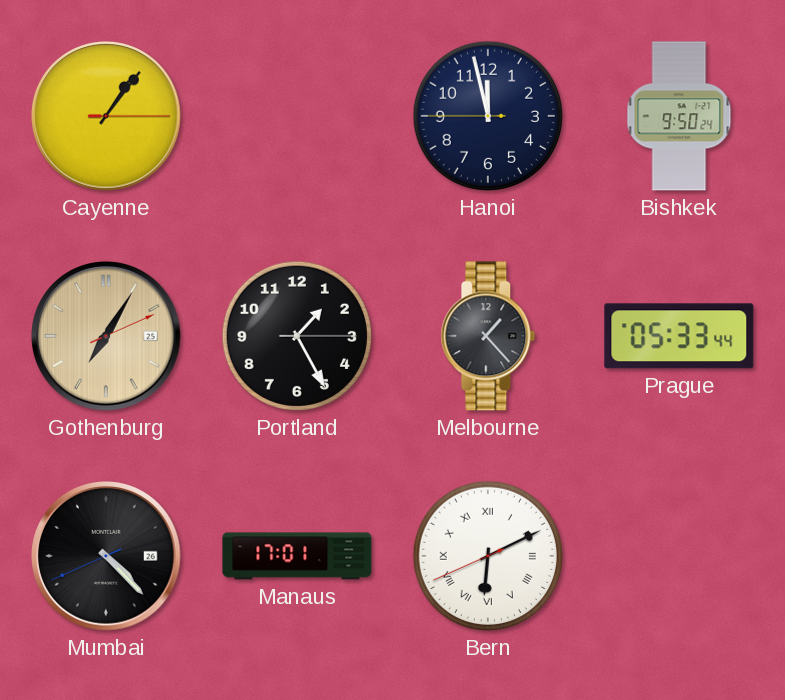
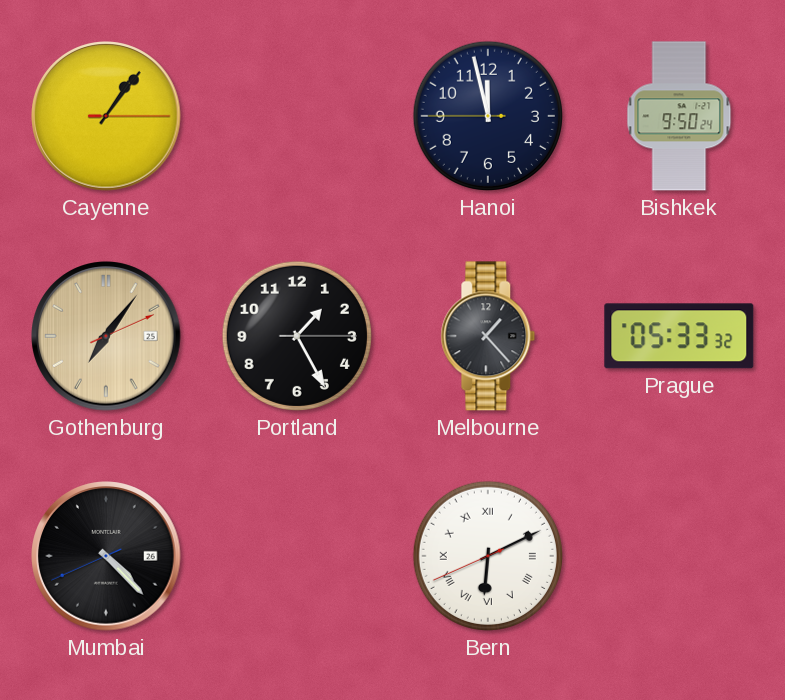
Gothenburg: 7:05 -> 7:06
Prague: 05:33:44 -> 05:33:32
Manaus: 17:01 -> none
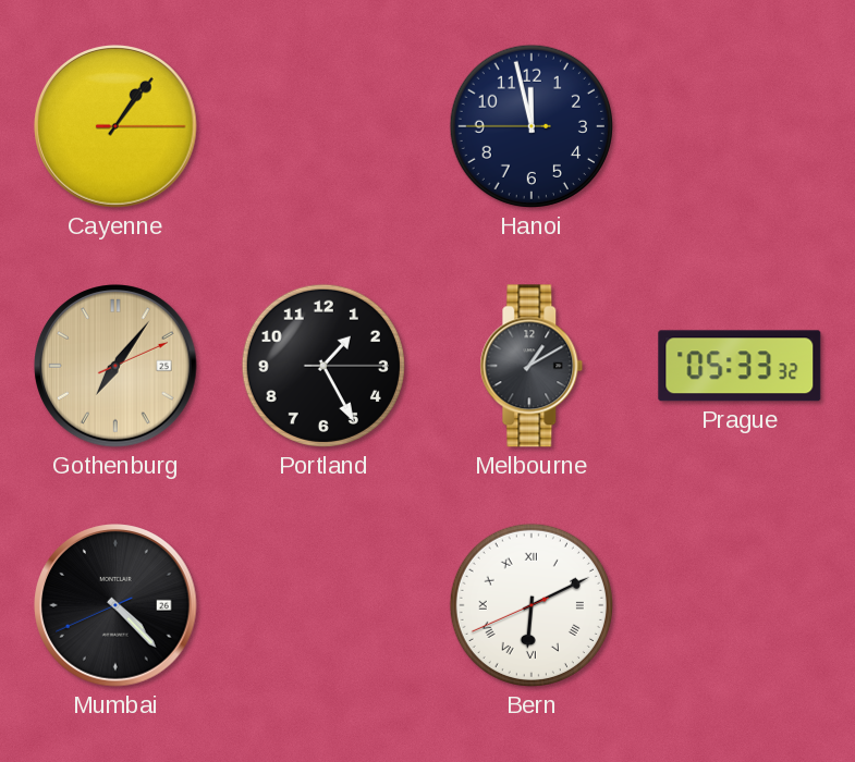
Bishkek: 9:50 -> none
Melbourne: 1:23 -> 1:10
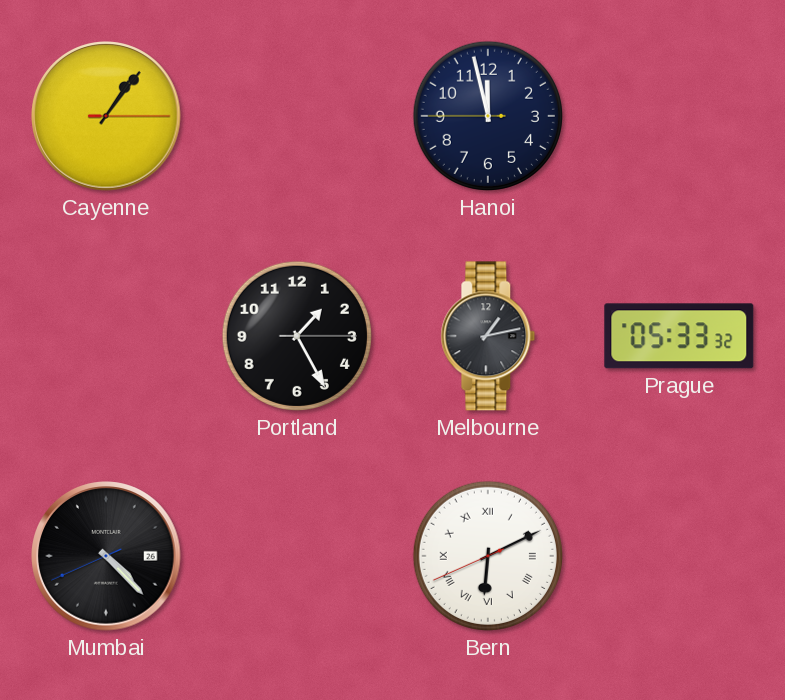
Gothenburg: 7:06 -> none
Melbourne: 1:10 -> 1:13
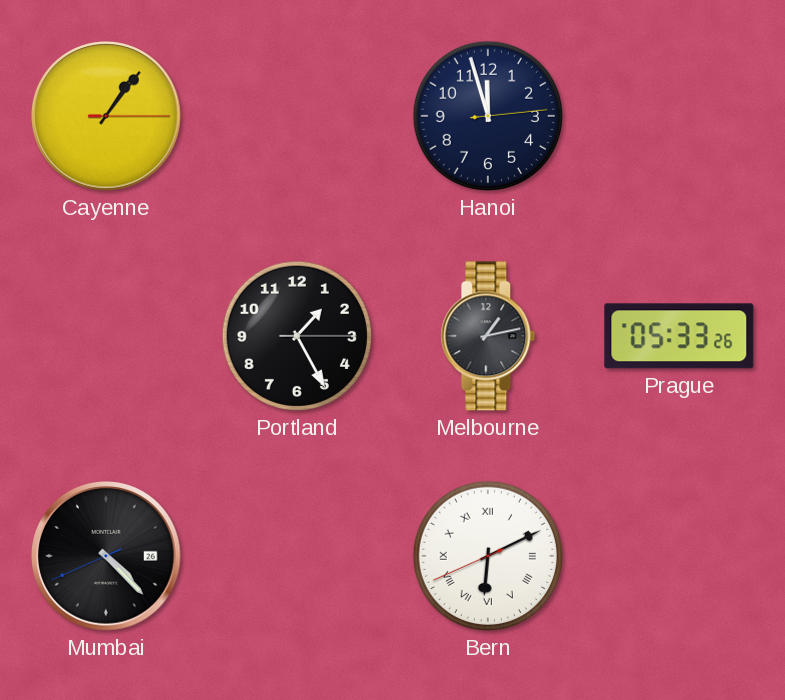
Hanoi: 11:57:45 -> 11:57:14
Prague: 05:33:32 -> 05:33:26
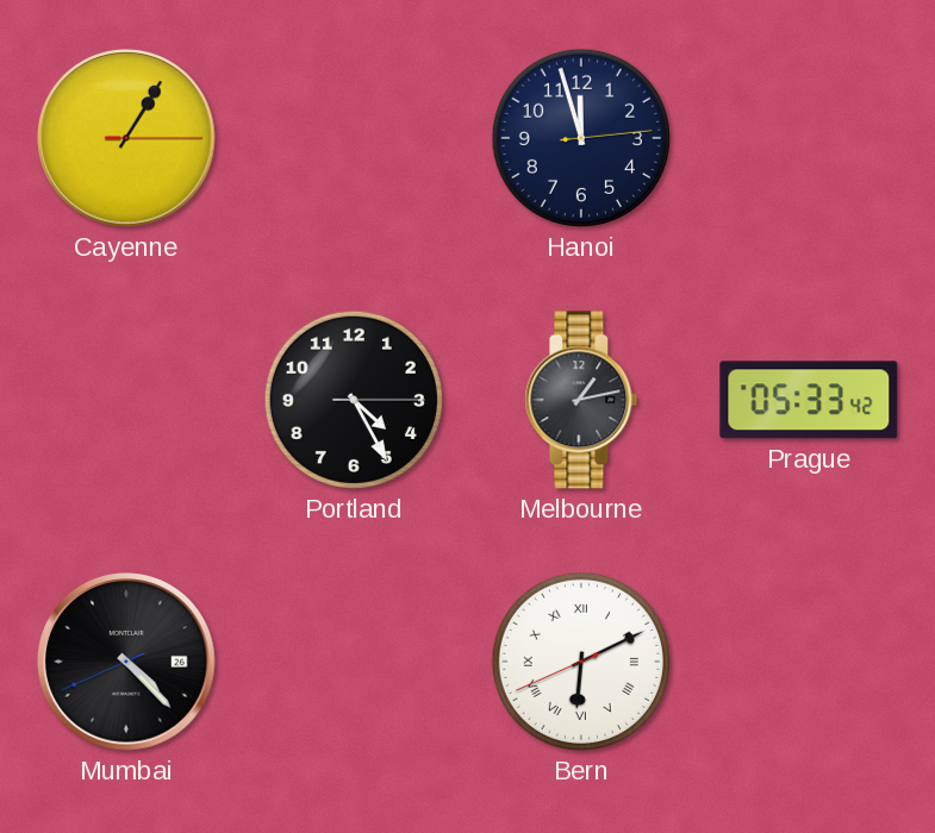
Cayenne: 1:06 -> 1:05
Portland: 1:25 -> 4:25
Prague: 05:33:26 -> 05:33:42
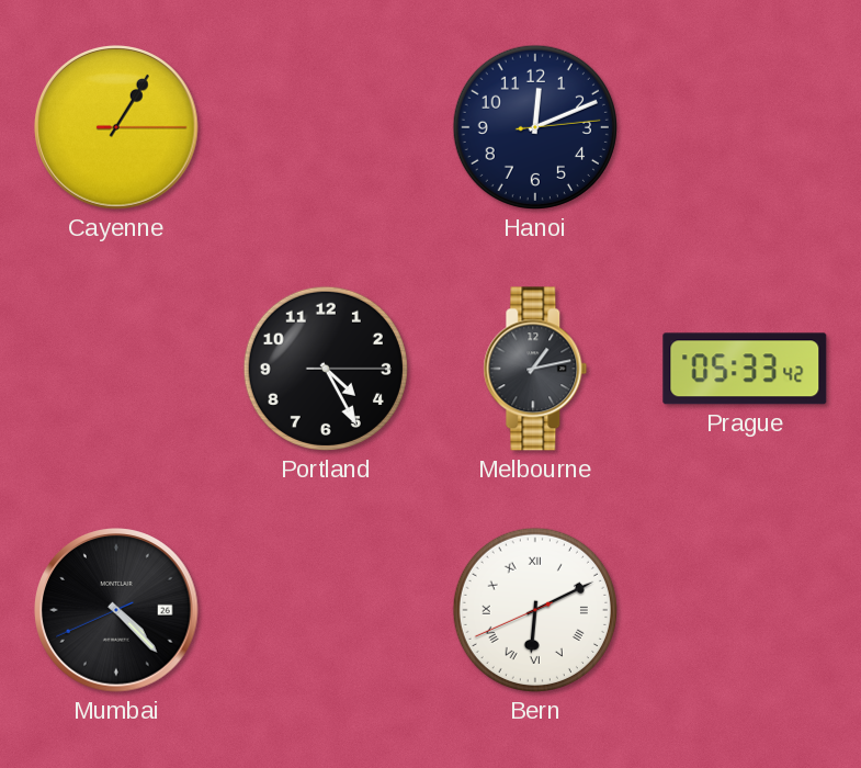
Hanoi: 11:57 -> 12:11
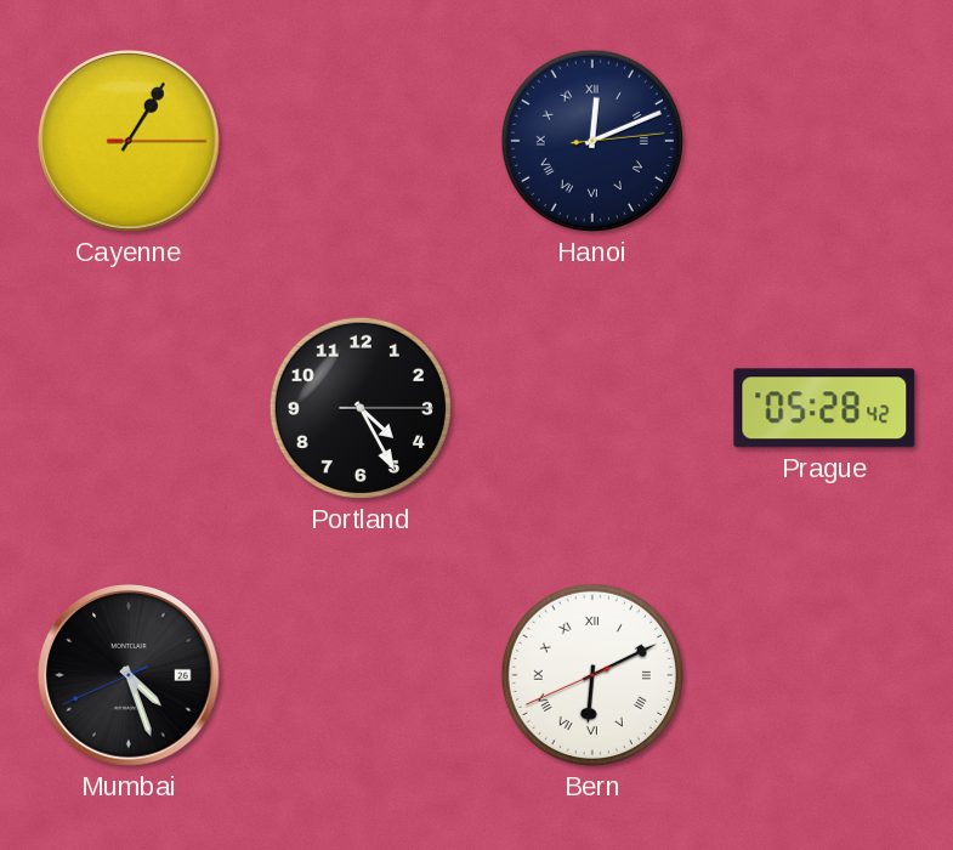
Hanoi numerals: Arabic -> Roman
Melbourne: 1:13 -> none
Prague: 05:33 -> 05:28
Mumbai: 4:22 -> 4:26
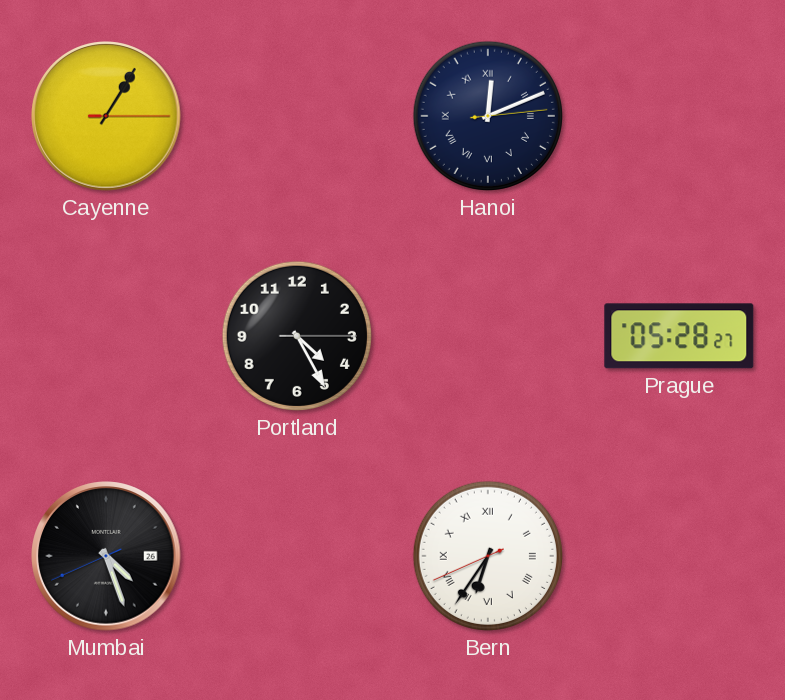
Prague: 05:28:42 -> 05:28:27
Bern: 6:10 -> 6:35
